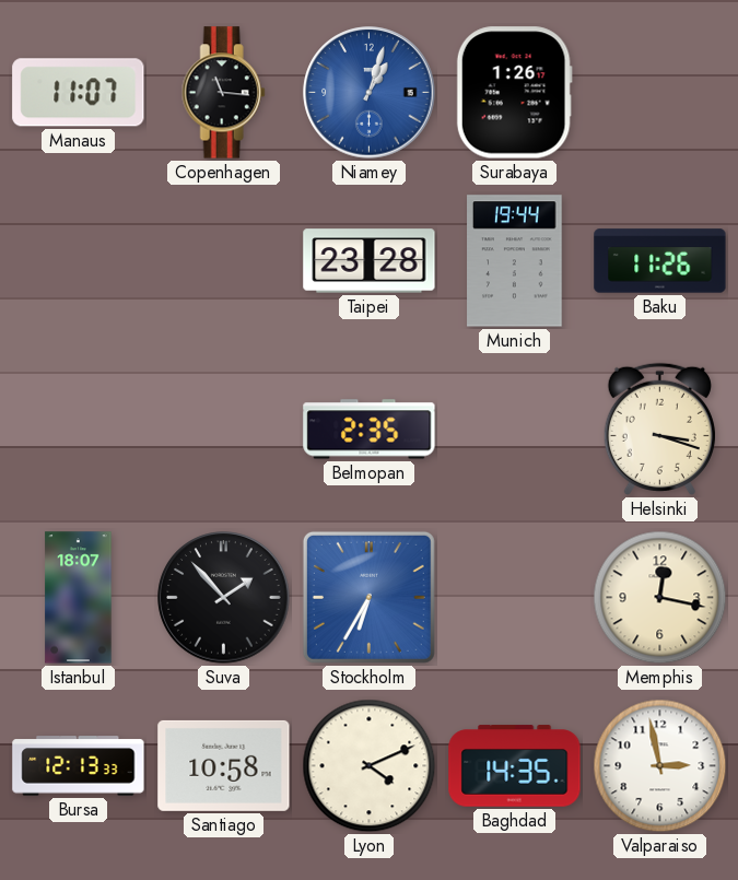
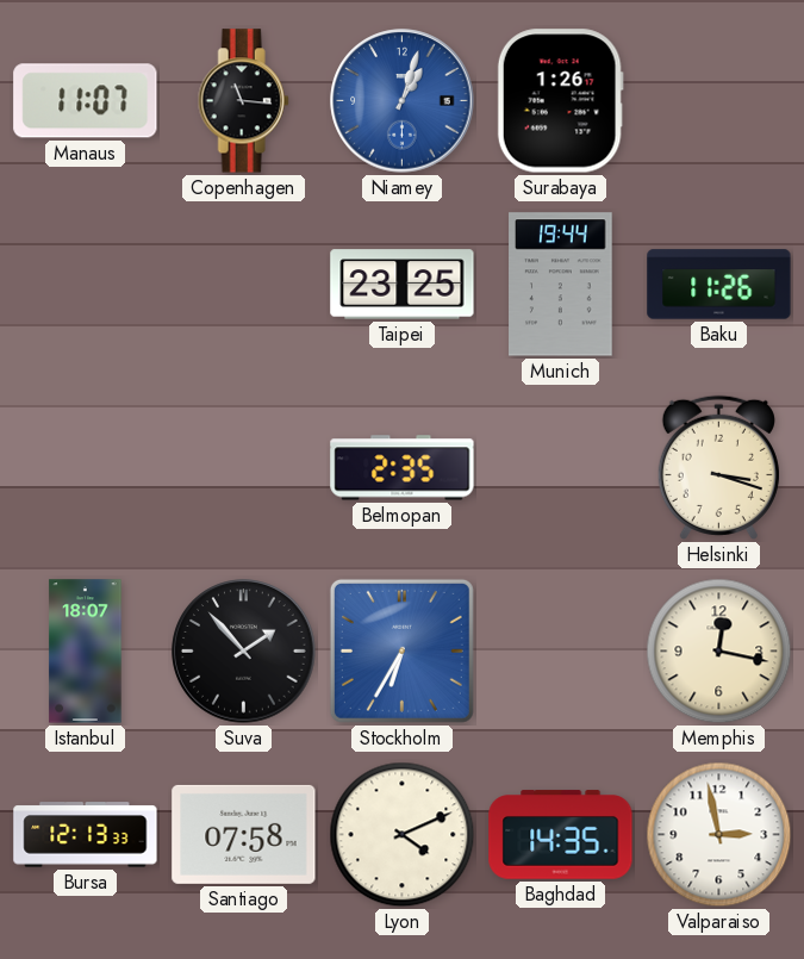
Taipei: 23:28 -> 23:25
Santiago: 10:58 -> 07:58
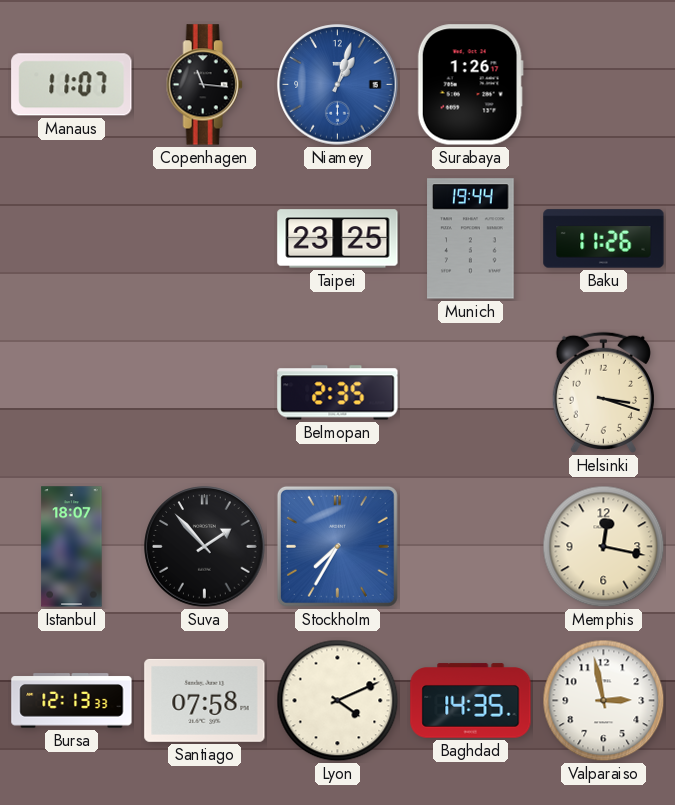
Stockholm: 6:35 -> 7:35
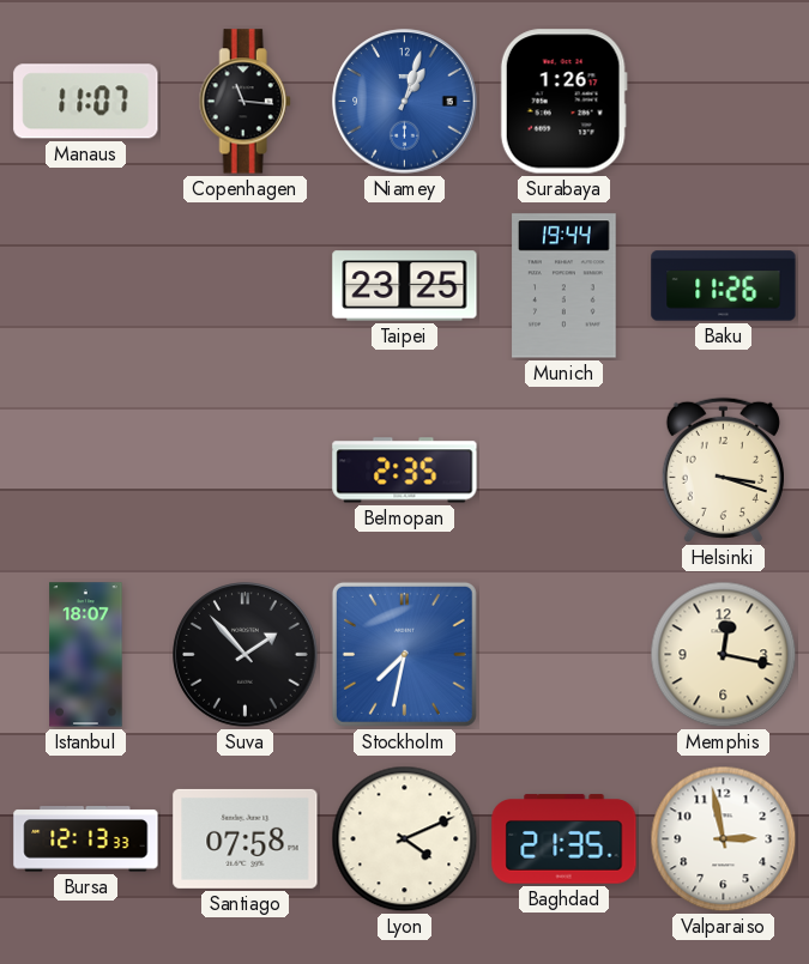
Stockholm: 7:35 -> 7:32
Baghdad: 14:35 -> 21:35
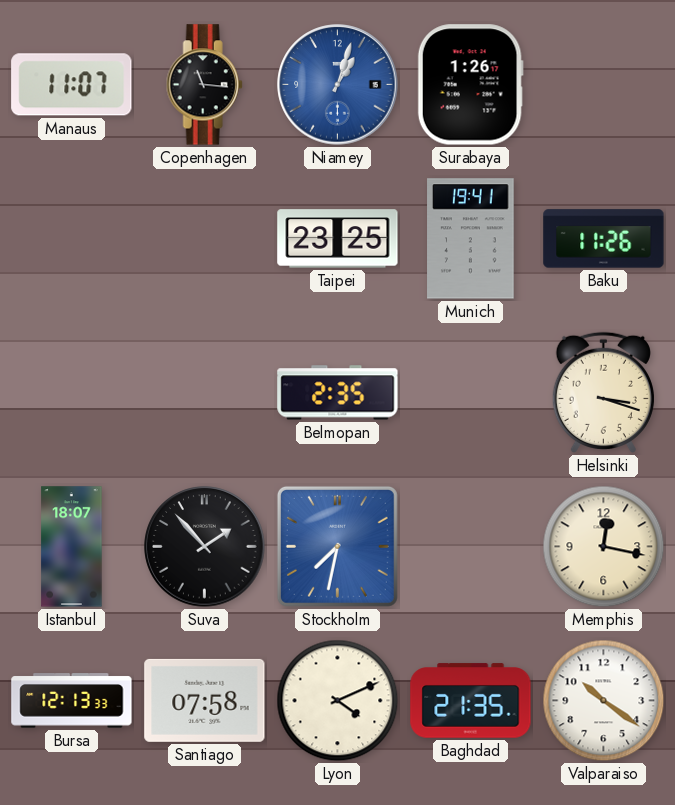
Munich: 19:44 -> 19:41
Valparaiso: 2:58 -> 10:21
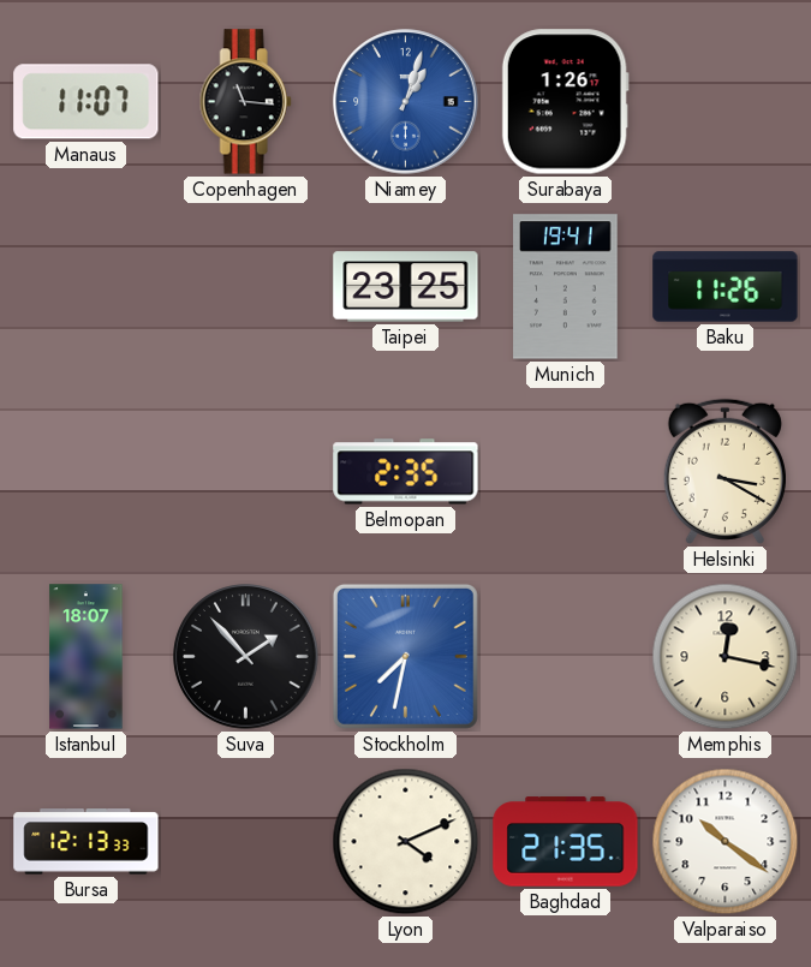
Helsinki: 3:18 -> 3:20
Santiago: 07:58 -> none
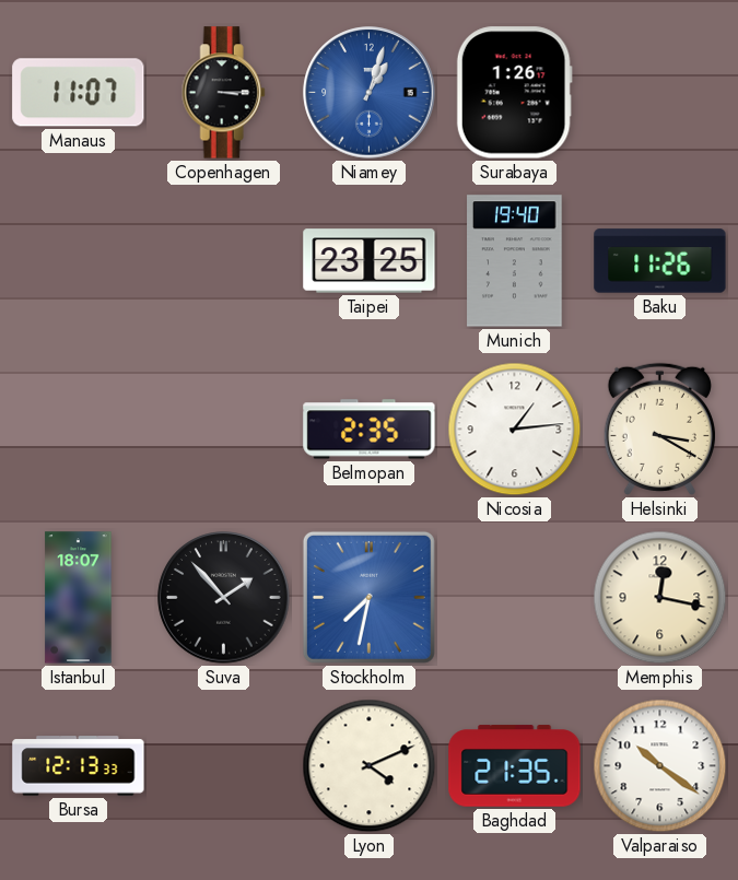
Copenhagen: 11:16 -> 3:15
Munich: 19:41 -> 19:40
Nicosia: none -> 1:14
